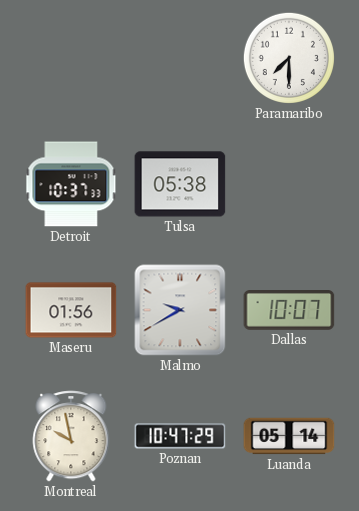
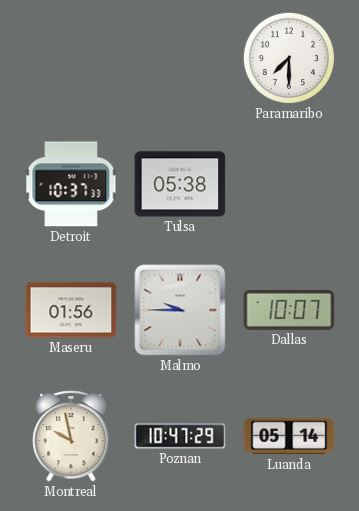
Malmo: 9:40 -> 9:45
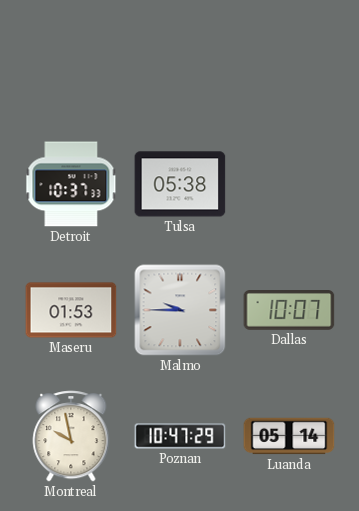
Paramaribo: 7:30 -> none
Maseru: 01:56 -> 01:53
